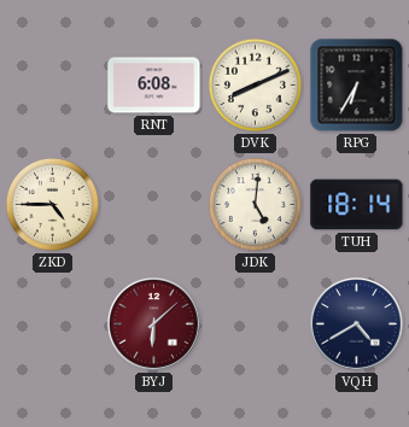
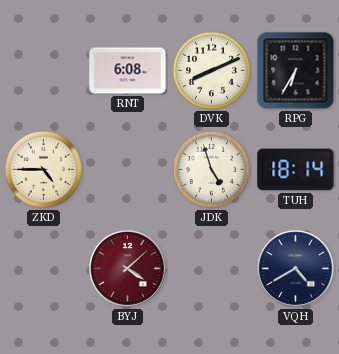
JDK: 5:01 -> 4:57
BYJ: 6:08 -> 4:08
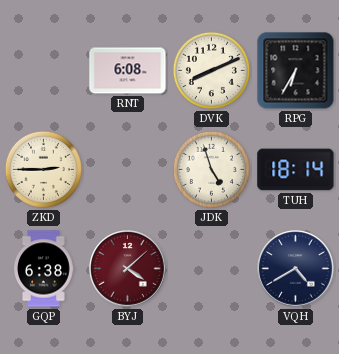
ZKD: 4:45 -> 2:45
GQP: none -> 6:38
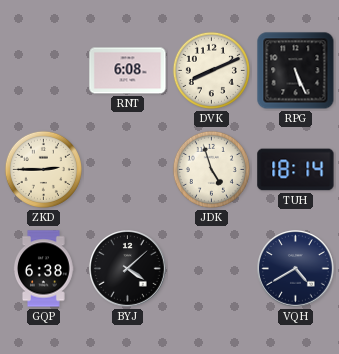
RPG: 6:35 -> 5:26
BYJ dial: burgundy -> black
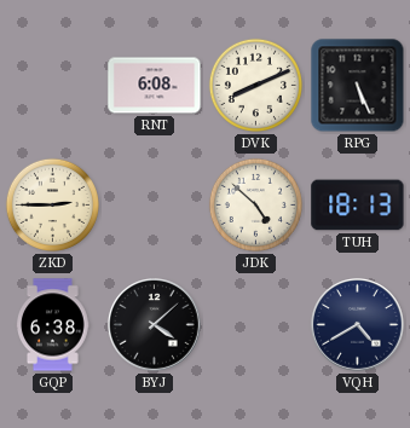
JDK: 4:57 -> 4:52
TUH: 18:14 -> 18:13
